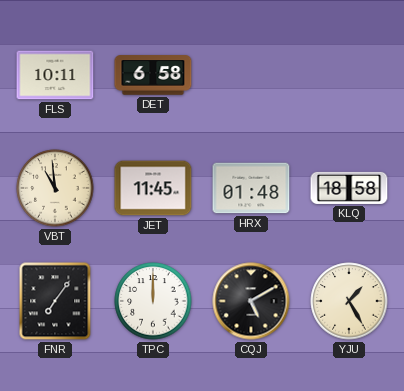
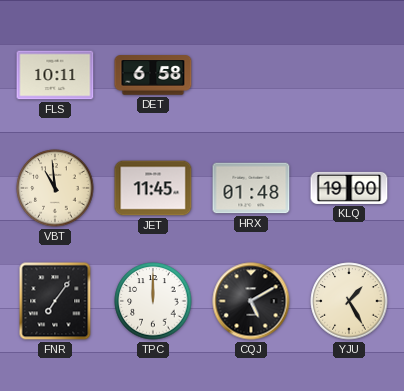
KLQ: 18:58 -> 19:00
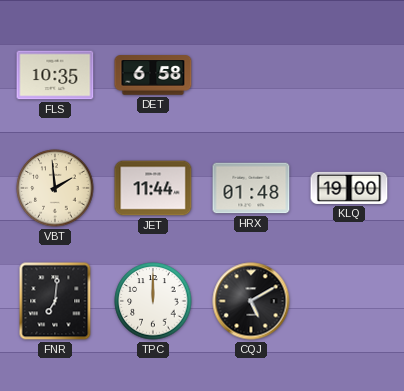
FLS: 10:11 -> 10:35
VBT: 10:59 -> 1:59
JET: 11:45 -> 11:44
FNR: 7:06 -> 7:01
YJU: 1:25 -> none
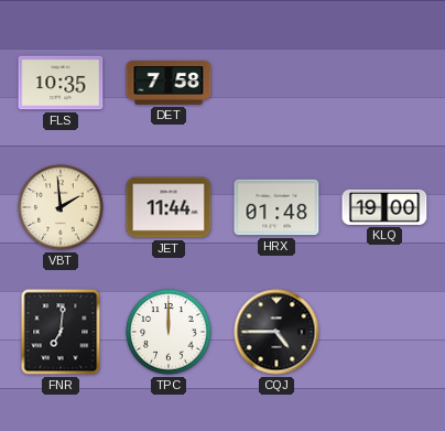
DET: 6:58 -> 7:58
CQJ: 5:10 -> 4:45
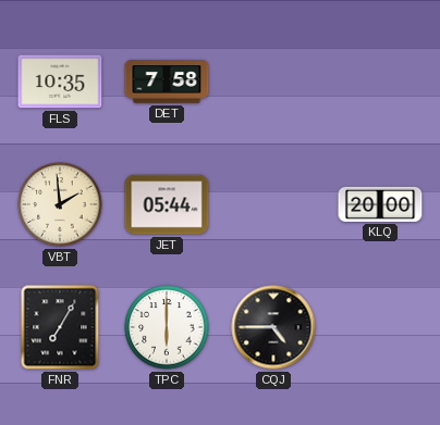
JET: 11:44 -> 05:44
HRX: 01:48 -> none
KLQ: 19:00 -> 20:00
FNR: 7:01 -> 7:05
TPC: 12:00 -> 6:00
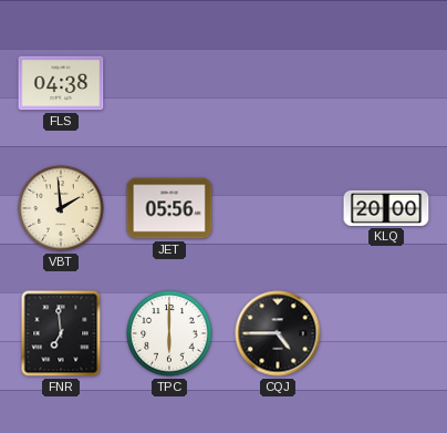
FLS: 10:35 -> 04:38
DET: 7:58 -> none
JET: 05:44 -> 05:56
FNR: 7:05 -> 6:59
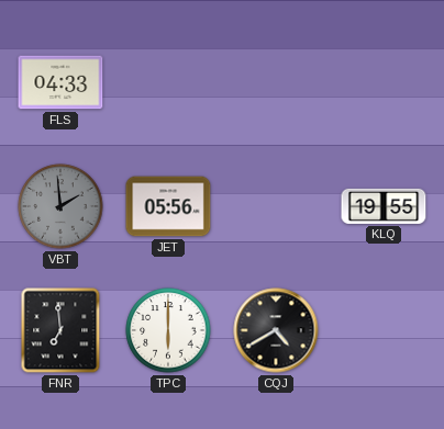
FLS: 04:38 -> 04:33
VBT dial: cream -> grey
KLQ: 20:00 -> 19:55
CQJ: 4:45 -> 4:40
